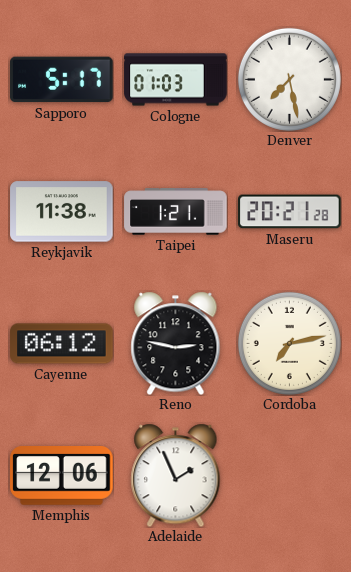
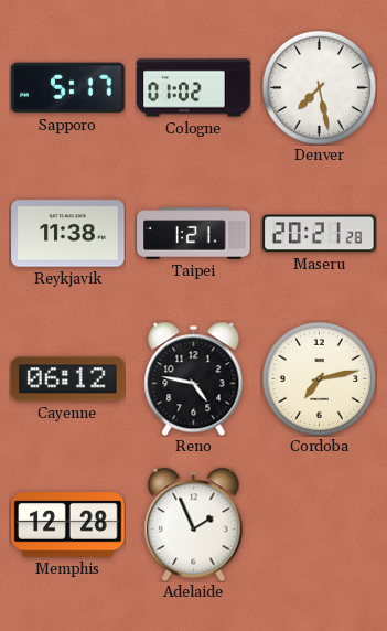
Cologne: 01:03 -> 01:02
Reno: 2:47 -> 4:47
Memphis: 12:06 -> 12:28
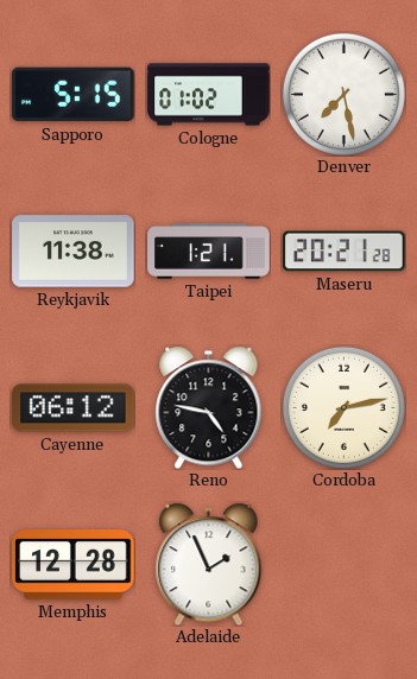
Sapporo: 5:17 -> 5:15
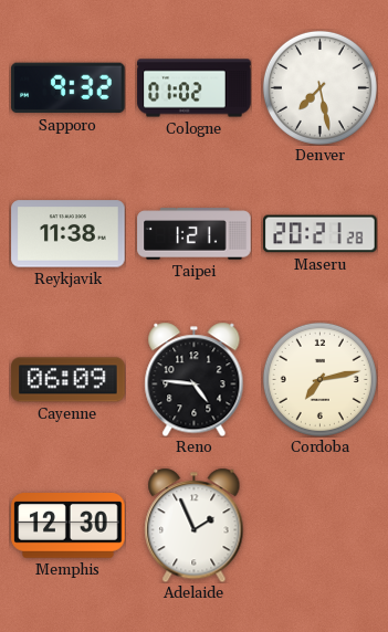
Sapporo: 5:15 -> 9:32
Cayenne: 06:12 -> 06:09
Reno: 4:47 -> 4:46
Memphis: 12:28 -> 12:30
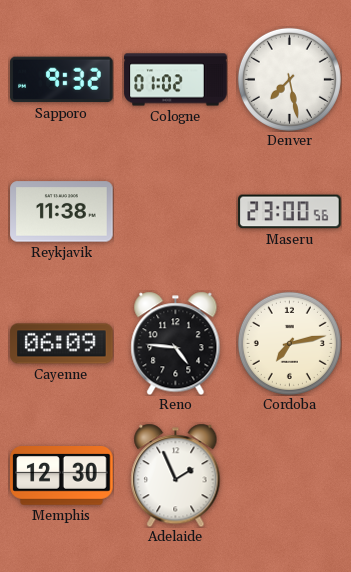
Taipei: 1:21 -> none
Maseru: 20:21 -> 23:00
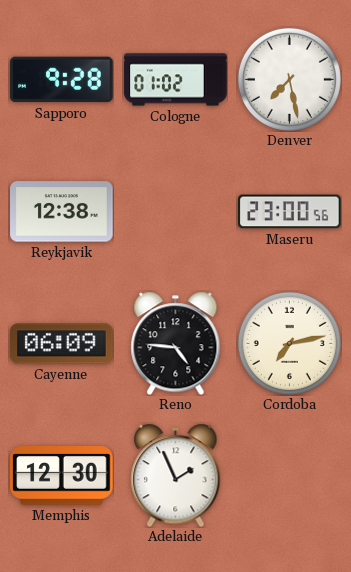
Sapporo: 9:32 -> 9:28
Reykjavik: 11:38 -> 12:38
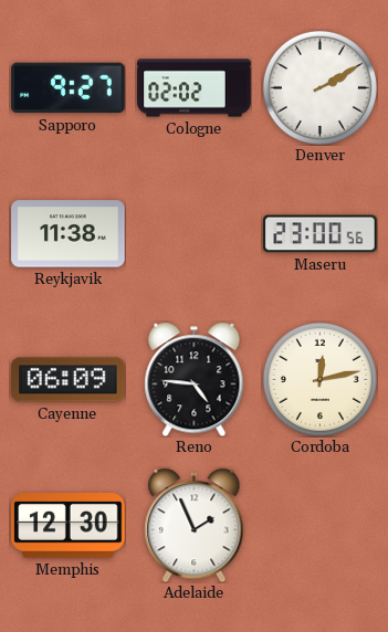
Sapporo: 9:28 -> 9:27
Cologne: 01:02 -> 02:02
Denver: 7:28 -> 2:10
Reykjavik: 12:38 -> 11:38
Cordoba: 7:13 -> 12:13
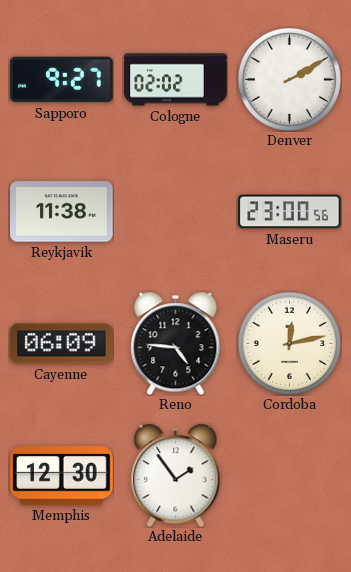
Adelaide: 1:56 -> 1:54
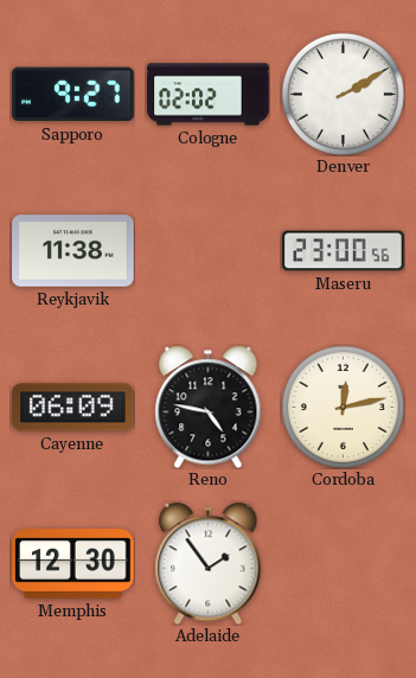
Reno: 4:46 -> 4:47
